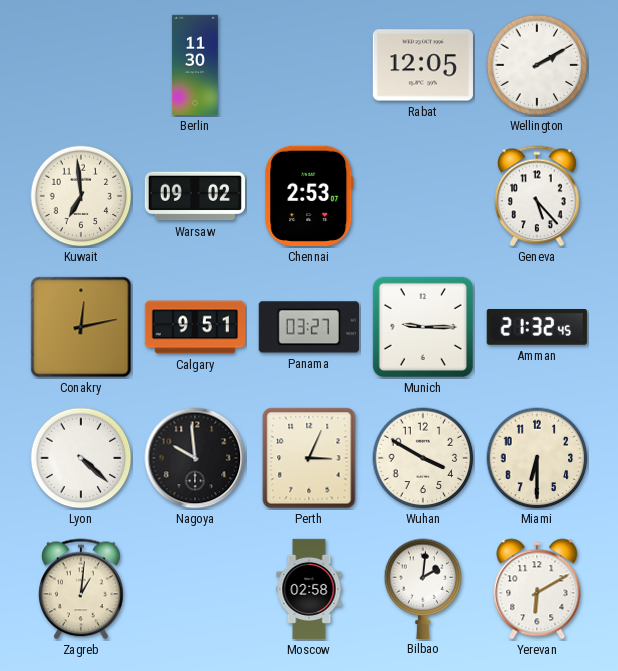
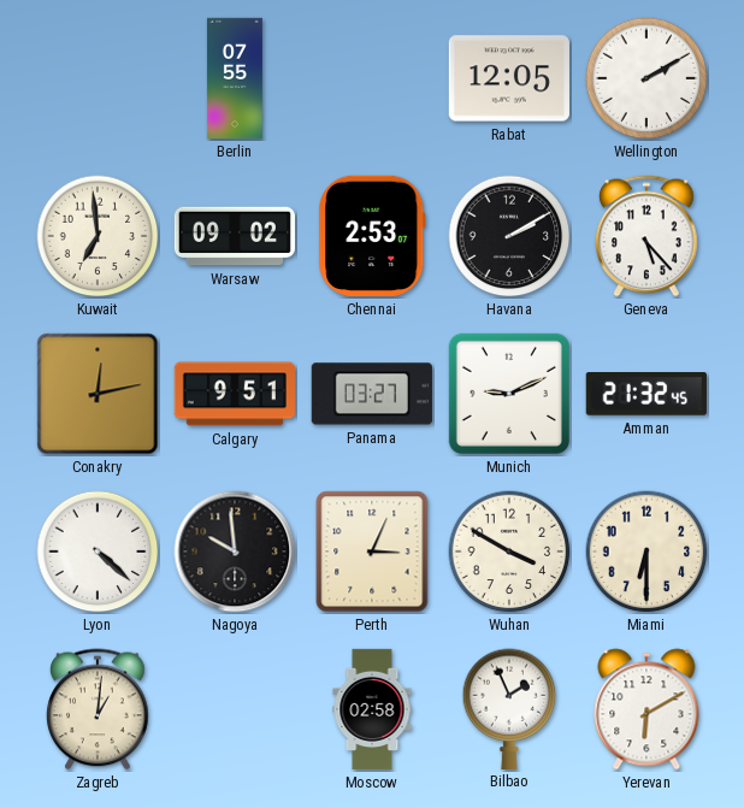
Berlin: 11:30 -> 07:55
Havana: none -> 2:10
Munich: 9:15 -> 9:11
Bilbao: 2:01 -> 1:56
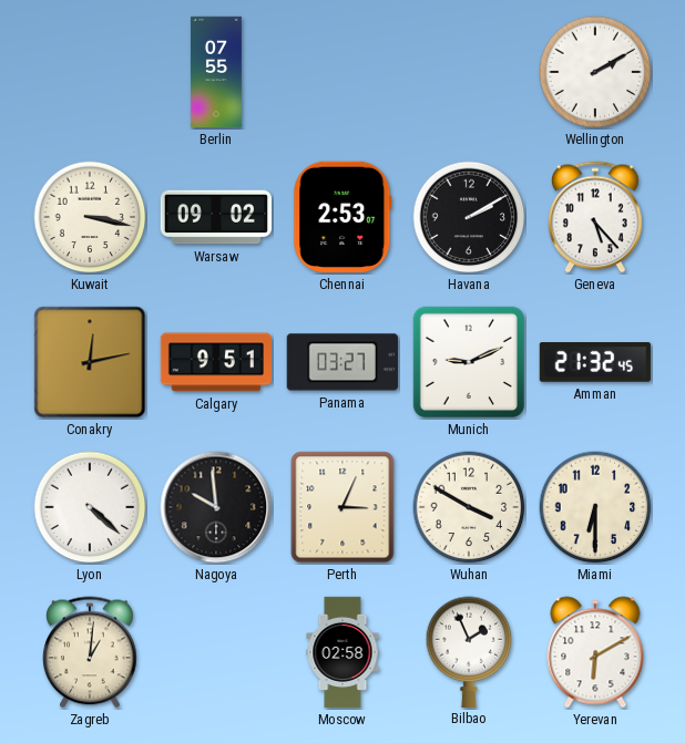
Rabat: 12:05 -> none
Kuwait: 6:59 -> 3:17
